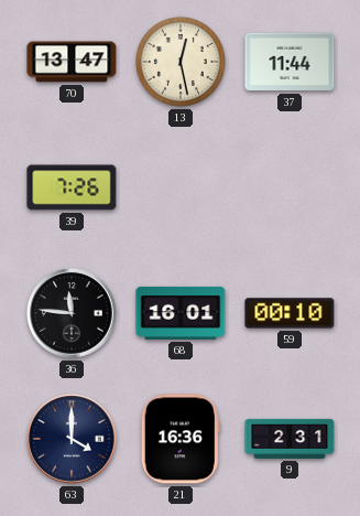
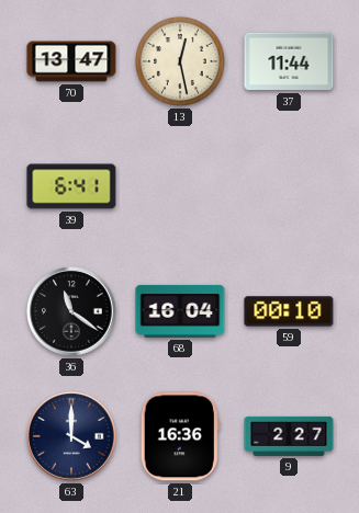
39: 7:26 -> 6:41
36: 11:46 -> 11:21
68: 16:01 -> 16:04
9: 2:31 -> 2:27
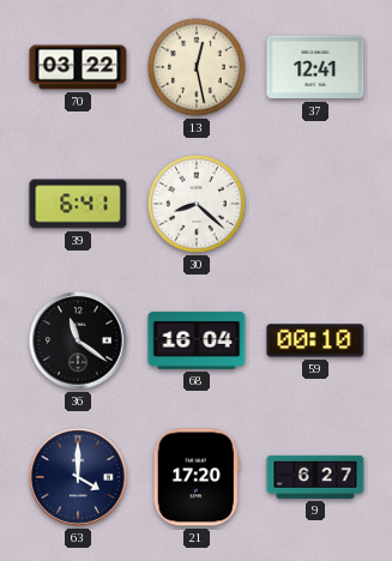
70: 13:47 -> 03:22
37: 11:44 -> 12:41
30: none -> 8:22
21: 16:36 -> 17:20
9: 2:27 -> 6:27
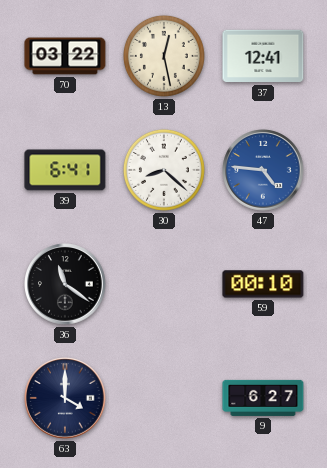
47: none -> 4:46
68: 16:04 -> none
21: 17:20 -> none
